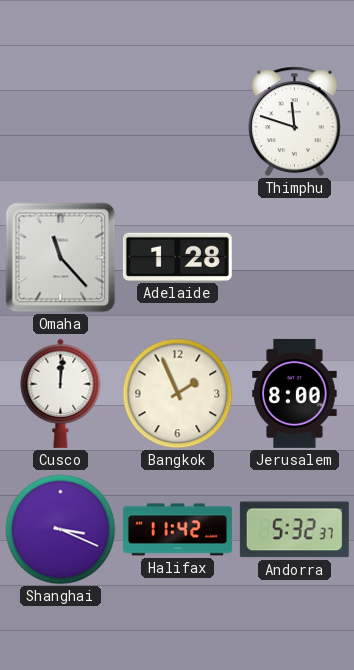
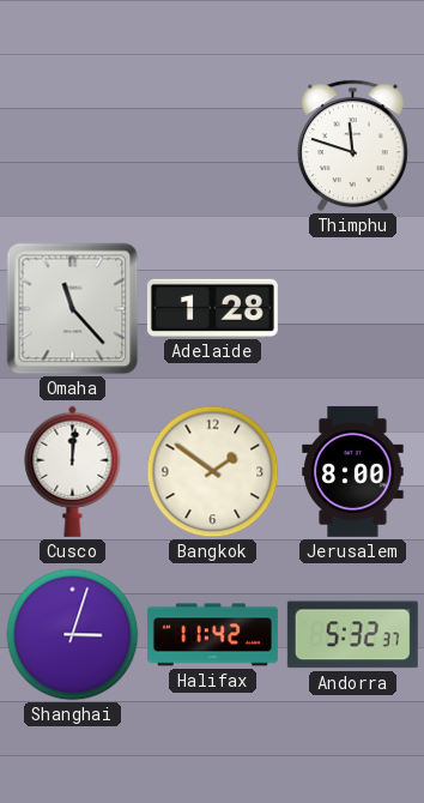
Bangkok: 1:56 -> 1:51
Shanghai: 3:19 -> 3:03
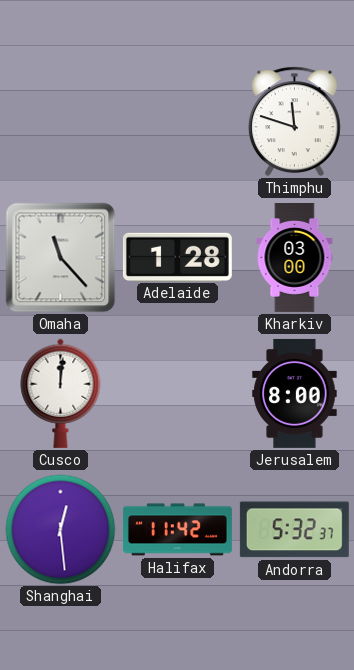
Kharkiv: none -> 03:00
Bangkok: 1:51 -> none
Shanghai: 3:03 -> 12:29
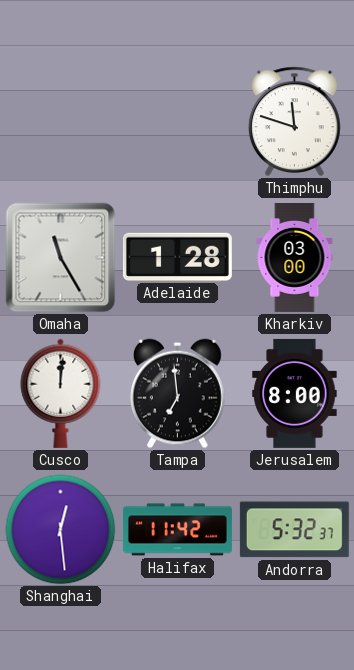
Omaha: 11:23 -> 11:25
Tampa: none -> 6:59
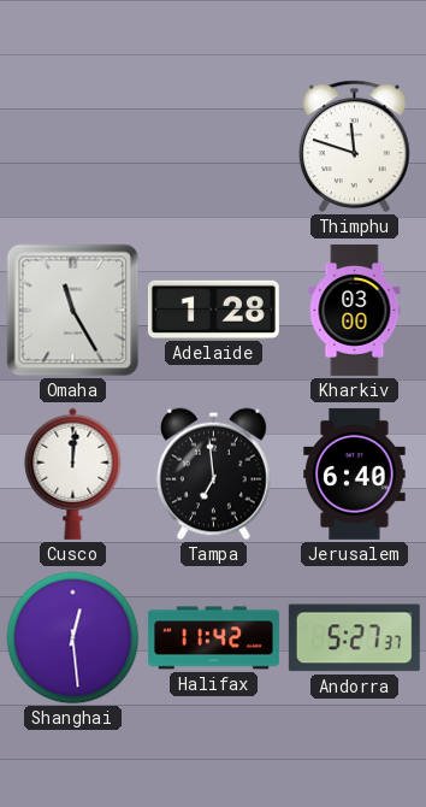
Jerusalem: 8:00 -> 6:40
Andorra: 5:32 -> 5:27
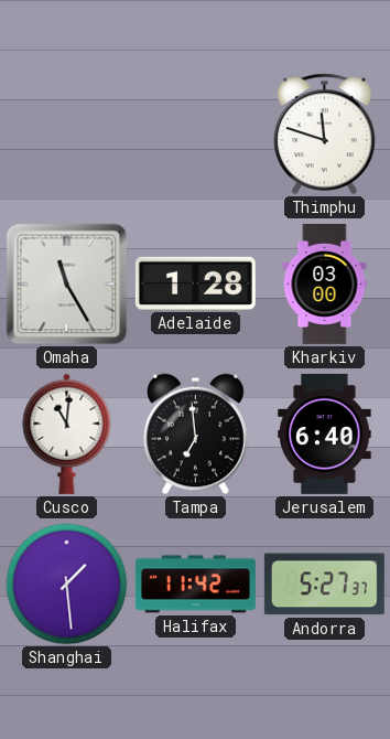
Cusco: 12:01 -> 11:01
Shanghai: 12:29 -> 1:29
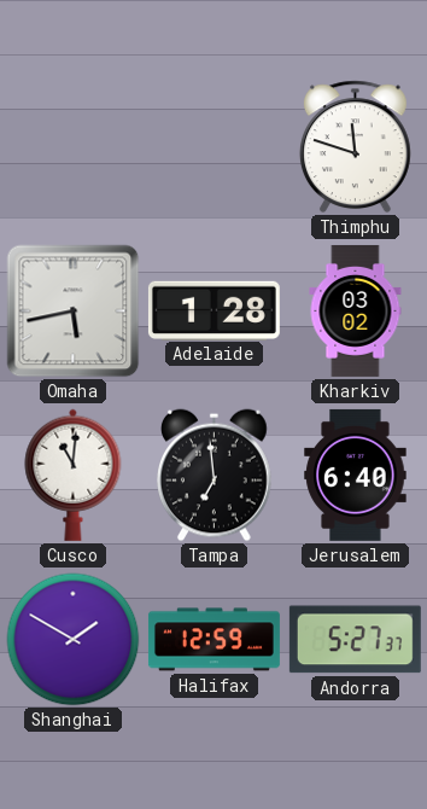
Omaha: 11:25 -> 5:43
Kharkiv: 03:00 -> 03:02
Shanghai: 1:29 -> 1:50
Halifax: 11:42 -> 12:59
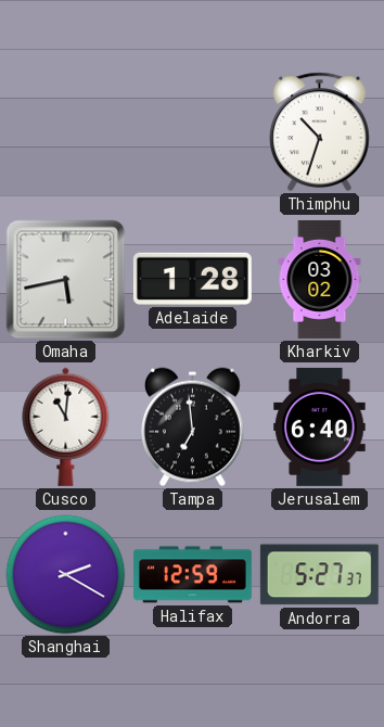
Thimphu: 11:48 -> 10:33
Shanghai: 1:50 -> 2:20
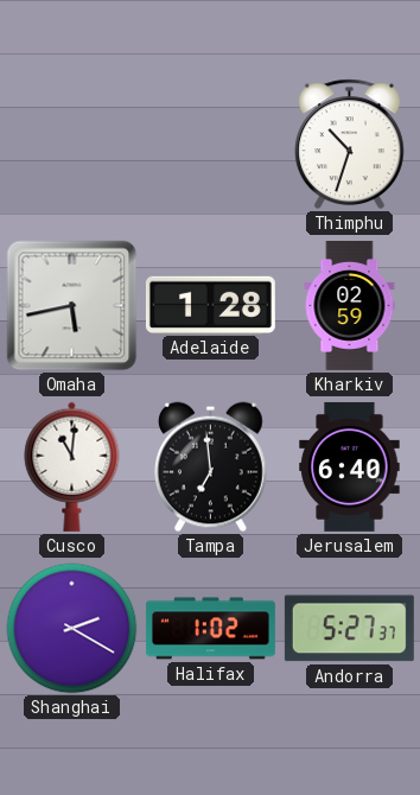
Kharkiv: 03:02 -> 02:59
Halifax: 12:59 -> 1:02
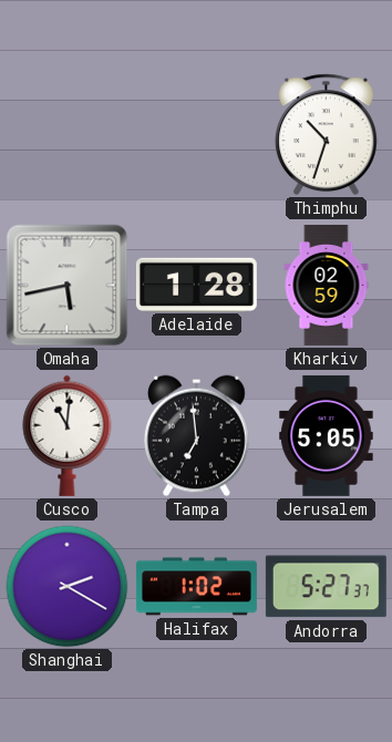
Jerusalem: 6:40 -> 5:05
